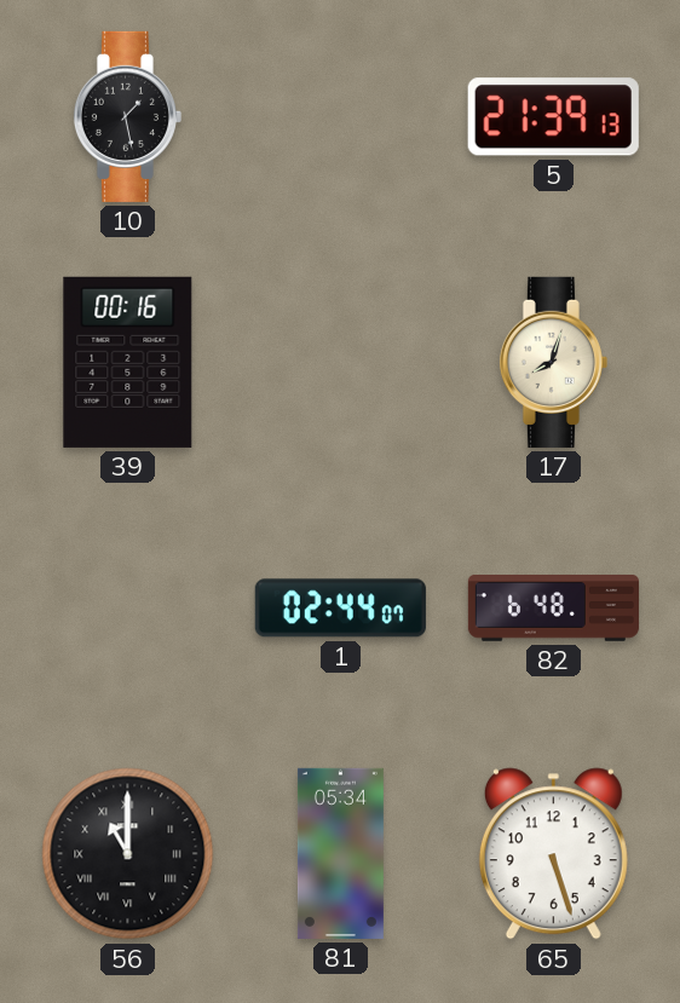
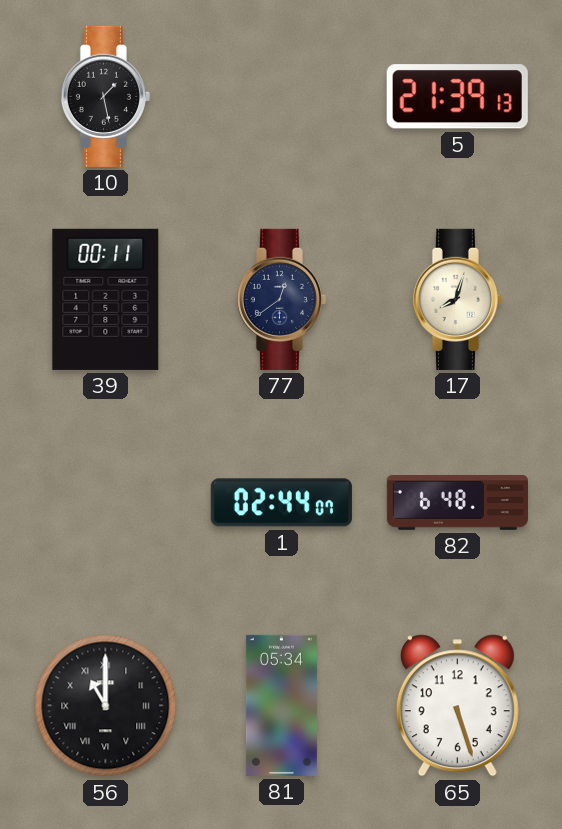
39: 00:16 -> 00:11
77: none -> 12:39
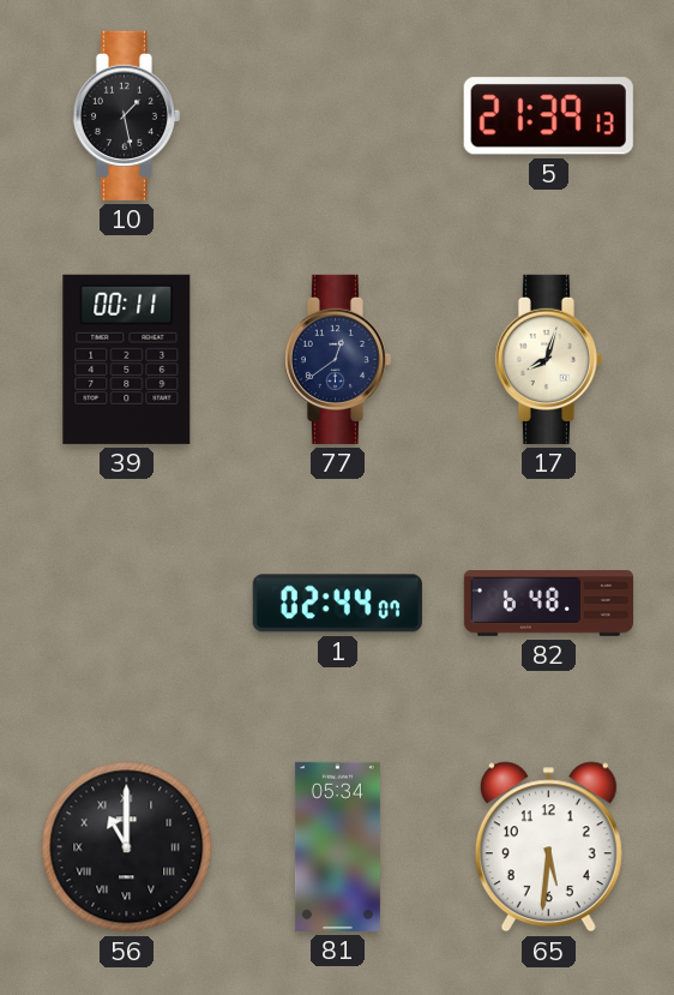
65: 5:27 -> 5:31
